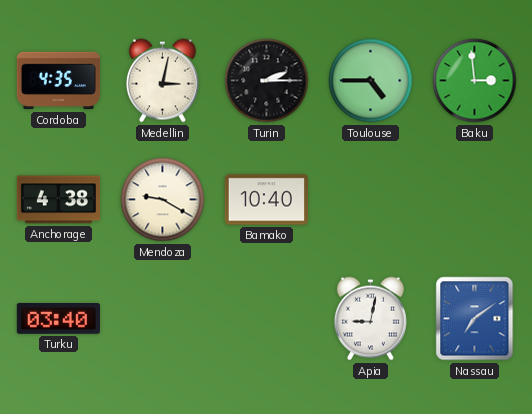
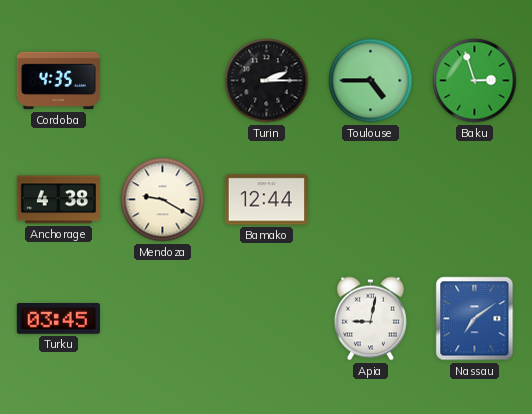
Medellin: 3:02 -> none
Baku: 2:59 -> 2:57
Bamako: 10:40 -> 12:44
Turku: 03:40 -> 03:45
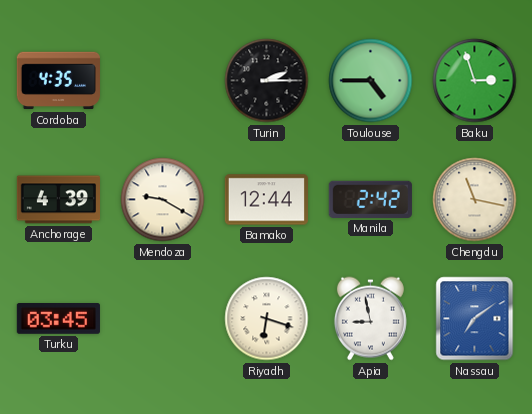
Anchorage: 4:38 -> 4:39
Manila: none -> 2:42
Chengdu: none -> 11:17
Riyadh: none -> 6:18
Apia: 9:02 -> 8:58
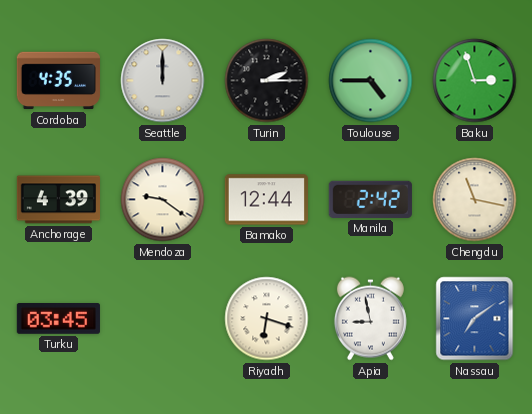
Seattle: none -> 12:00
Mendoza: 9:20 -> 9:21
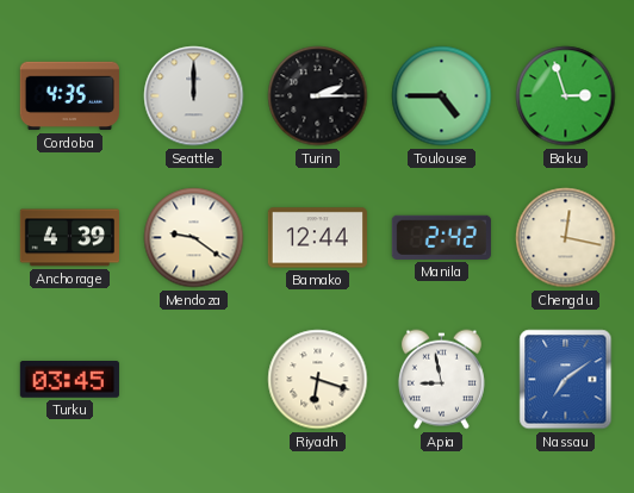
Chengdu: 11:17 -> 12:17
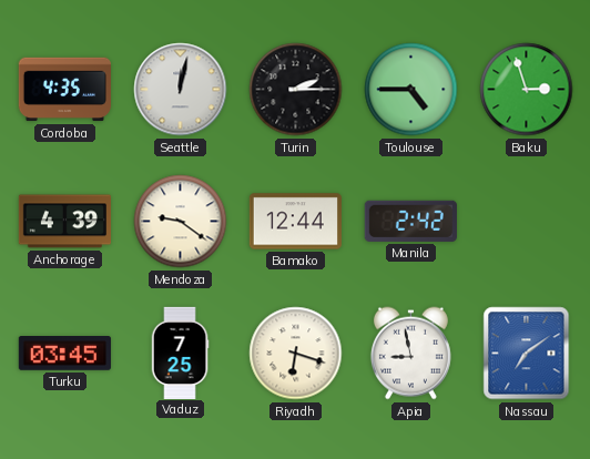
Seattle: 12:00 -> 12:02
Chengdu: 12:17 -> none
Vaduz: none -> 7:25
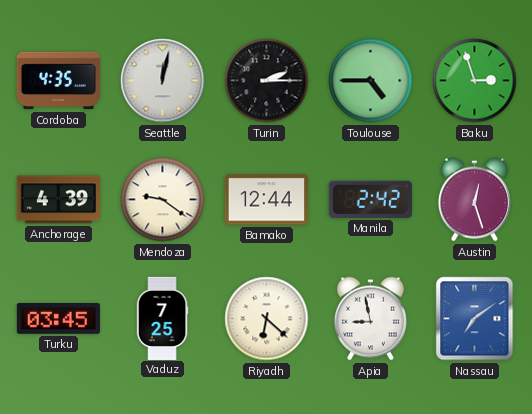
Austin: none -> 12:27
Riyadh: 6:18 -> 6:22
